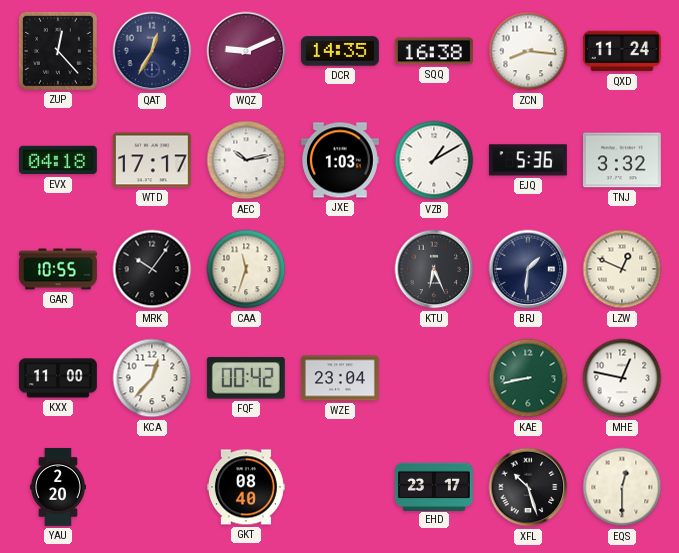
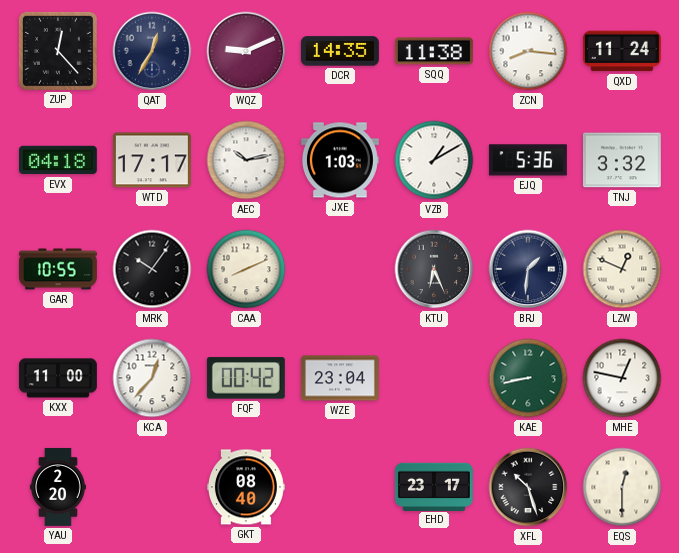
SQQ: 16:38 -> 11:38
CAA: 11:33 -> 8:11
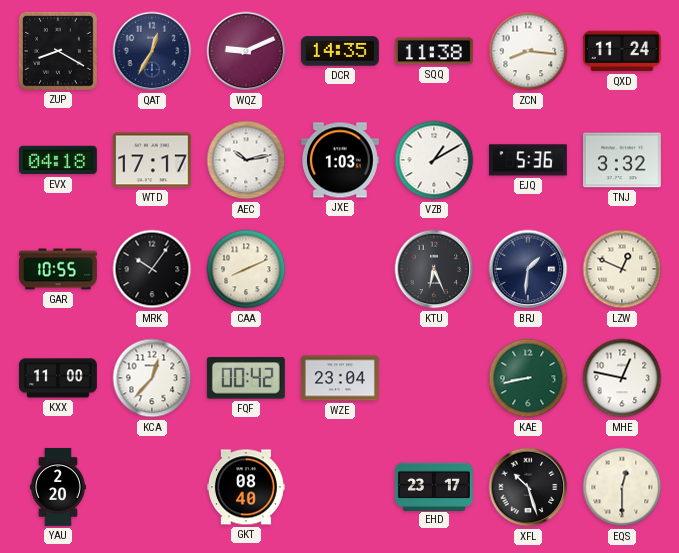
ZUP: 12:23 -> 8:20
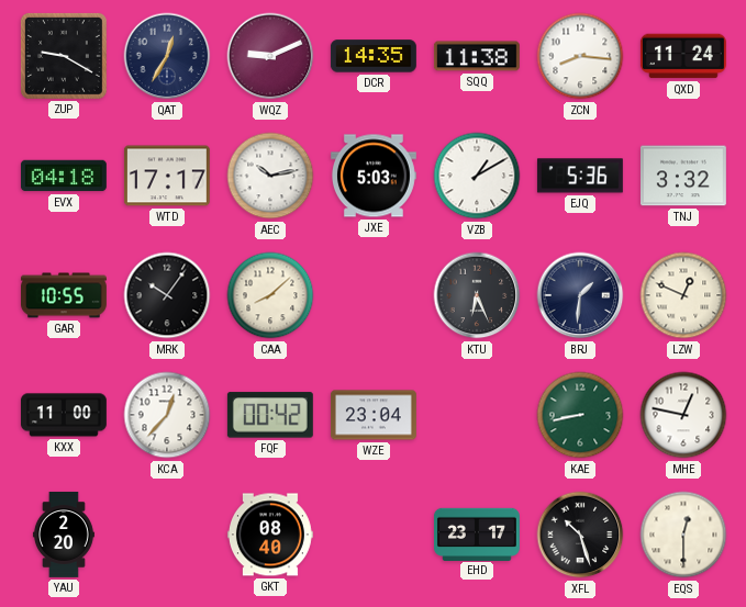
ZUP: 8:20 -> 9:20
JXE: 1:03 -> 5:03
CAA: 8:11 -> 8:08
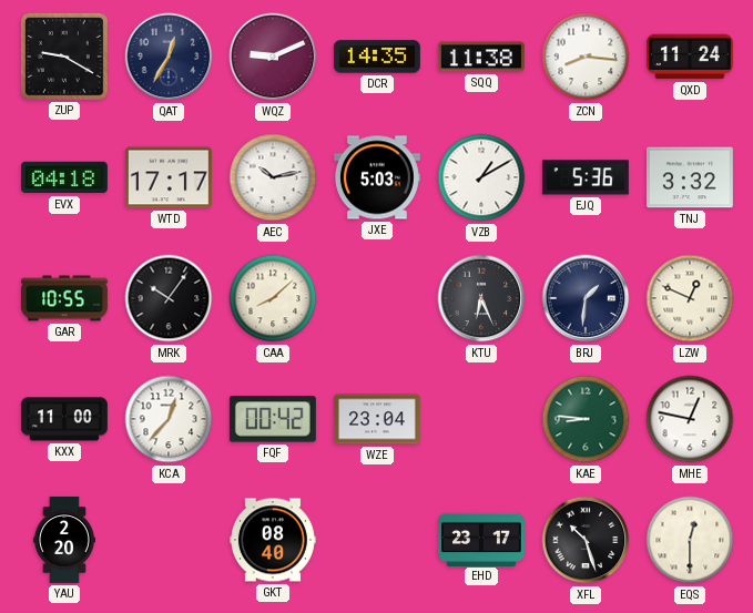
KAE: 8:43 -> 8:46
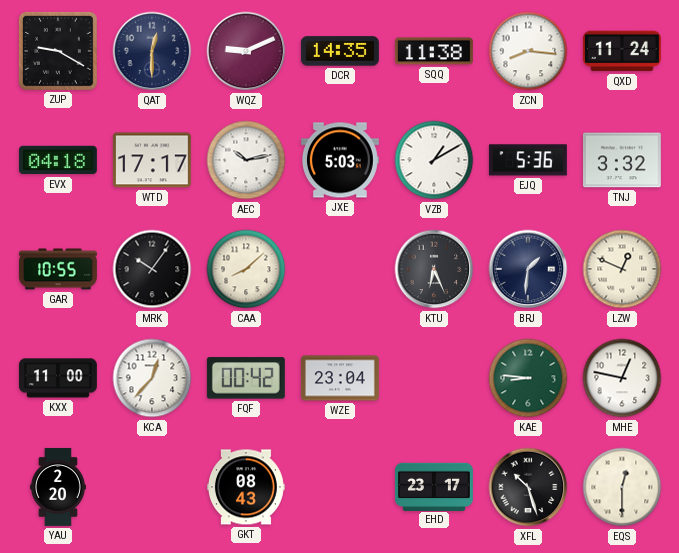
QAT: 12:35 -> 12:30
GKT: 08:40 -> 08:43
